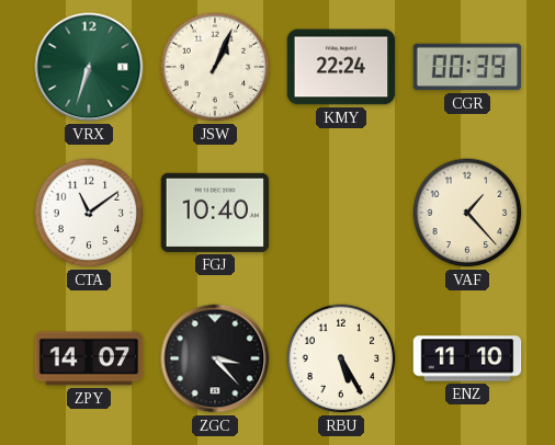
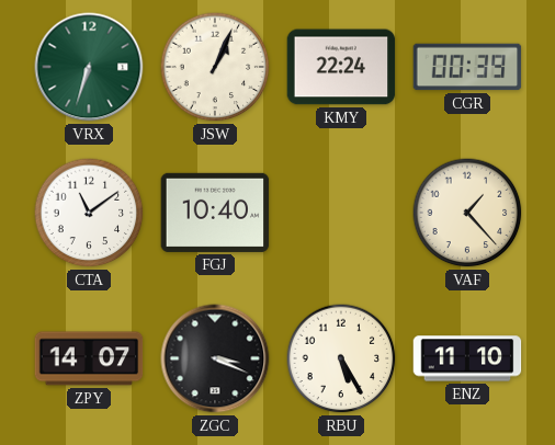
ZGC: 3:23 -> 3:19
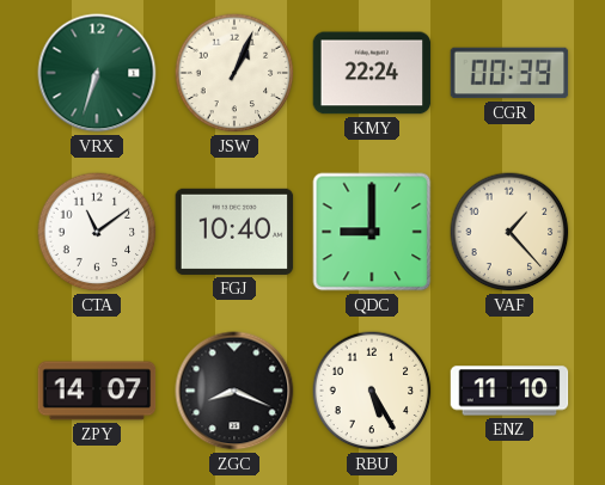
QDC: none -> 9:00
ZGC: 3:19 -> 8:19
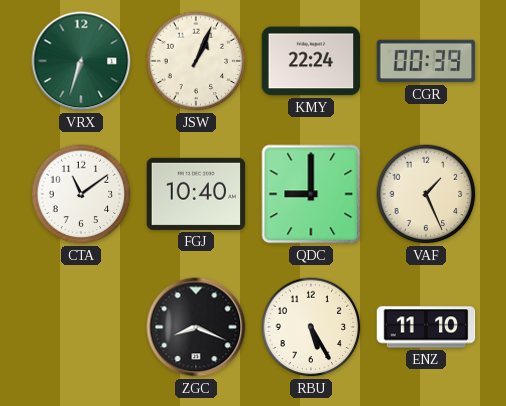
VAF: 1:23 -> 1:26
ZPY: 14:07 -> none
